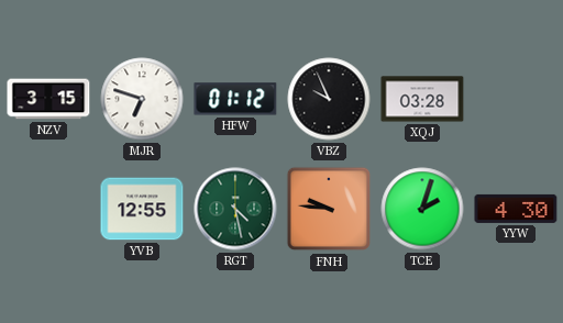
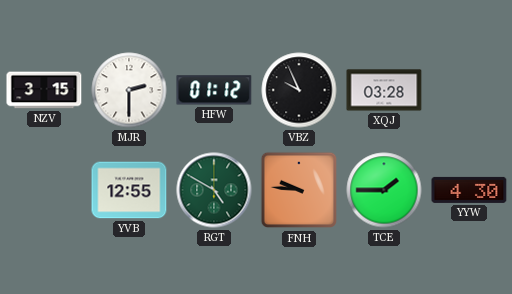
MJR: 6:48 -> 2:30
RGT: 4:28 -> 4:50
TCE: 2:03 -> 1:45
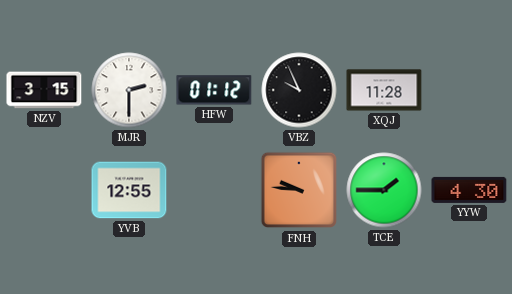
XQJ: 03:28 -> 11:28
RGT: 4:50 -> none
